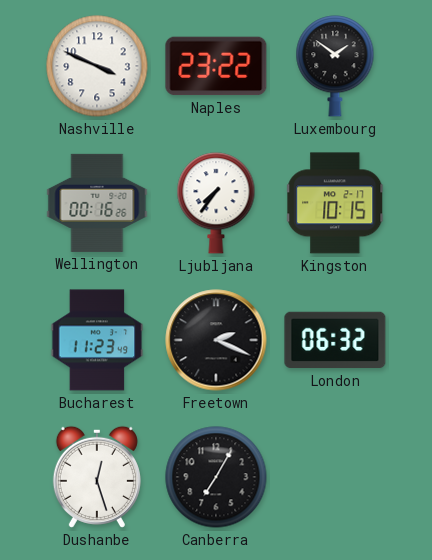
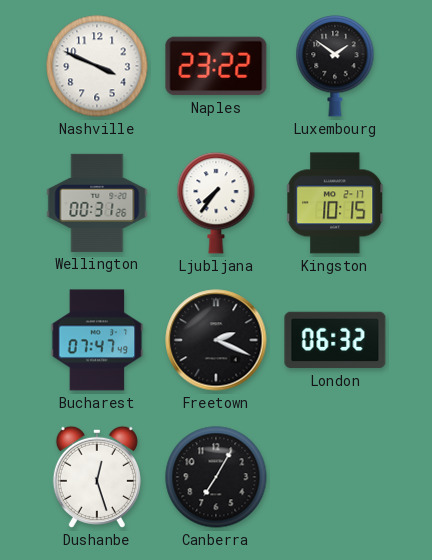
Wellington: 00:16 -> 00:31
Bucharest: 11:23 -> 07:47
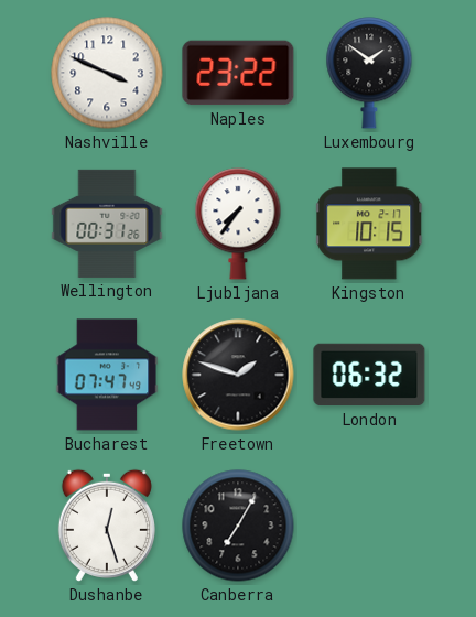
Freetown: 2:19 -> 1:48
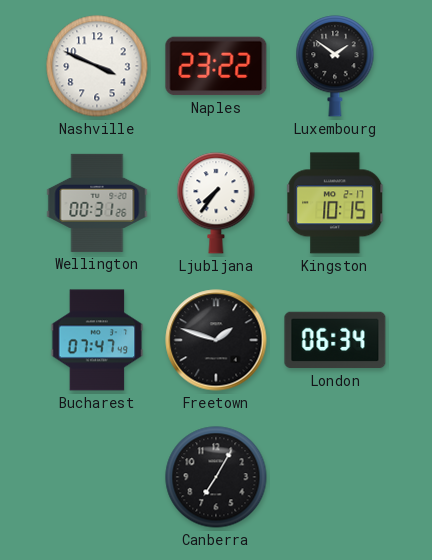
London: 06:32 -> 06:34
Dushanbe: 12:27 -> none
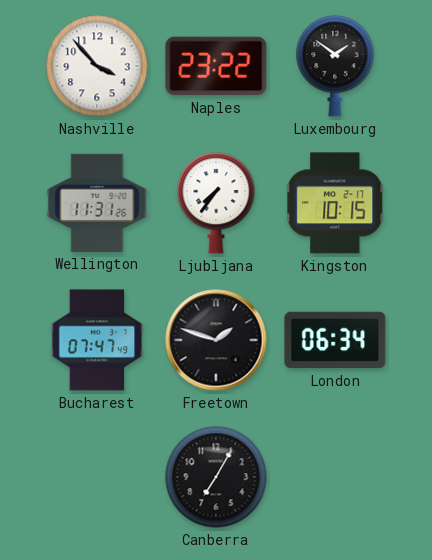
Nashville: 3:49 -> 3:53
Wellington: 00:31 -> 11:31
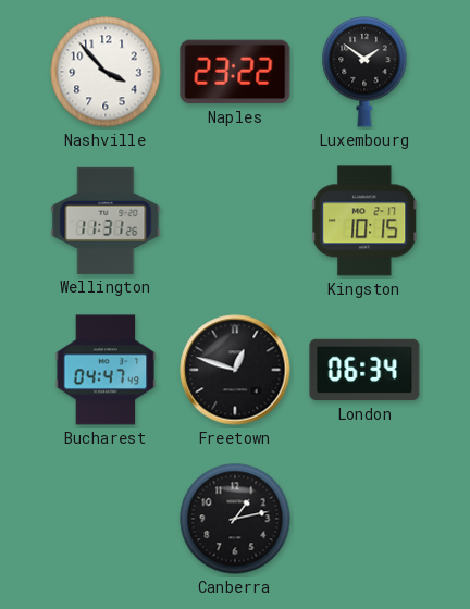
Ljubljana: 7:36 -> none
Bucharest: 07:47 -> 04:47
Freetown: 1:48 -> 12:48
Canberra: 7:05 -> 1:13
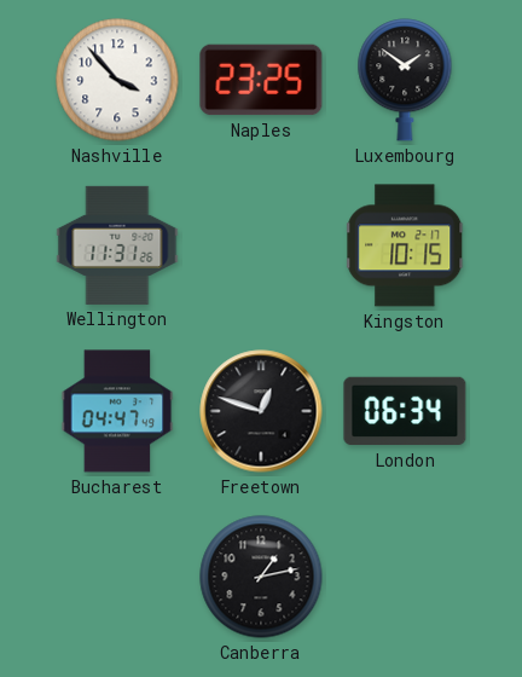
Naples: 23:22 -> 23:25
